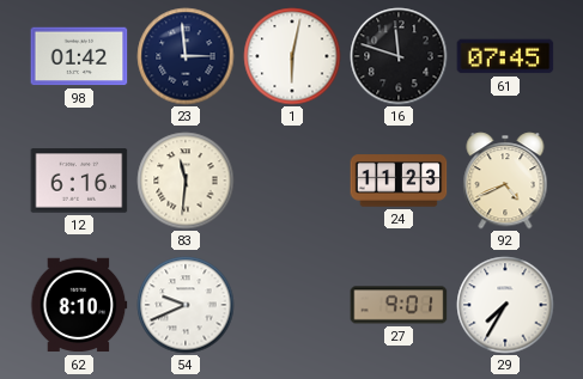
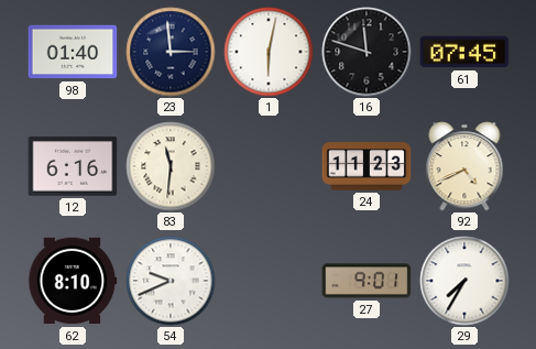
98: 01:42 -> 01:40
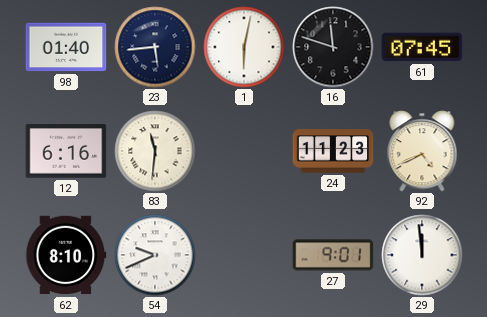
23: 2:59 -> 5:44
29: 7:35 -> 11:59
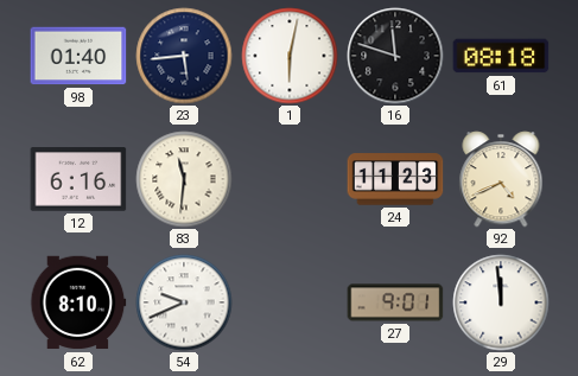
61: 07:45 -> 08:18
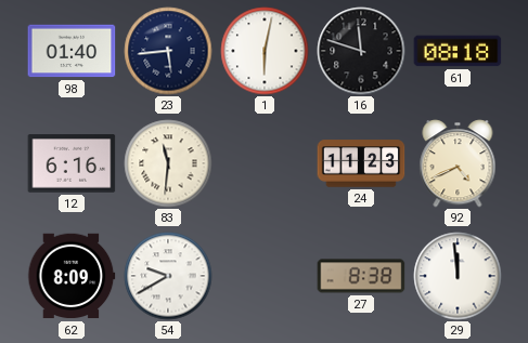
62: 8:10 -> 8:09
54: 9:41 -> 9:40
27: 9:01 -> 8:38
